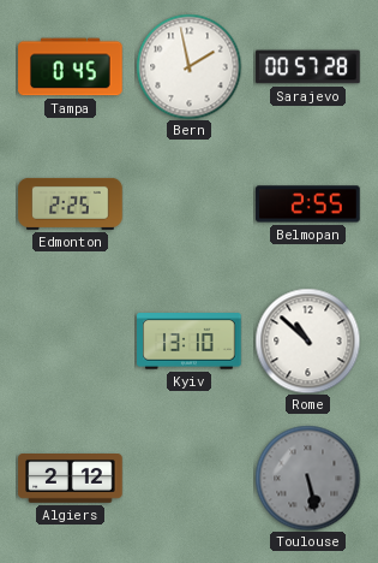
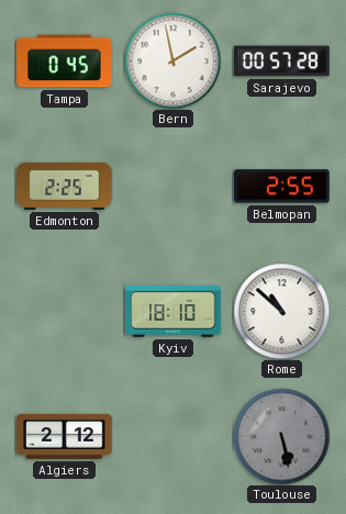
Kyiv: 13:10 -> 18:10
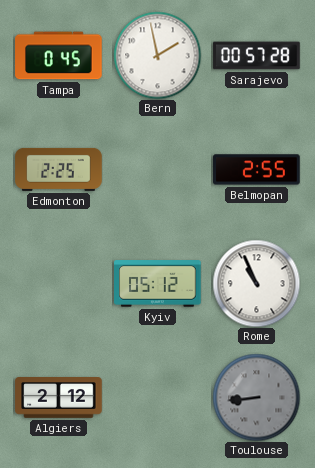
Kyiv: 18:10 -> 05:12
Rome: 10:52 -> 10:56
Toulouse: 5:28 -> 8:44
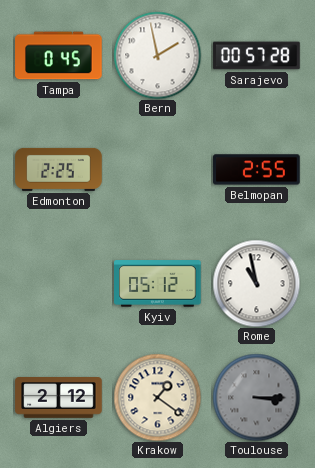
Rome: 10:56 -> 10:58
Krakow: none -> 1:21
Toulouse: 8:44 -> 3:15
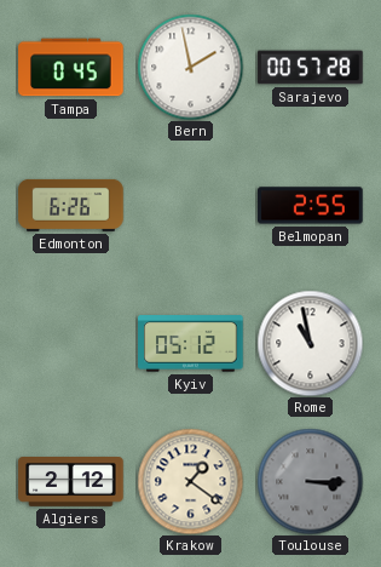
Edmonton: 2:25 -> 6:26
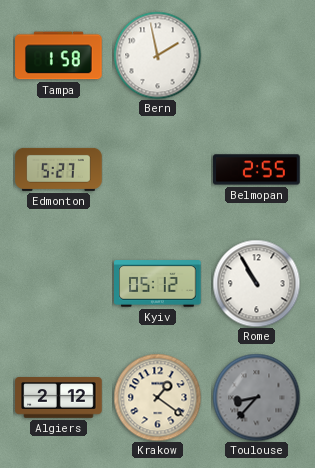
Tampa: 0:45 -> 1:58
Sarajevo: 00:57 -> none
Edmonton: 6:26 -> 5:27
Rome: 10:58 -> 10:55
Toulouse: 3:15 -> 8:37
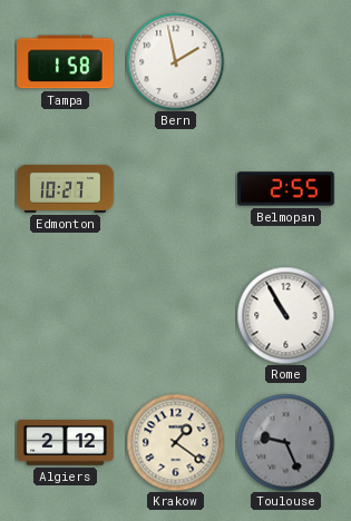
Edmonton: 5:27 -> 10:27
Kyiv: 05:12 -> none
Toulouse: 8:37 -> 9:26
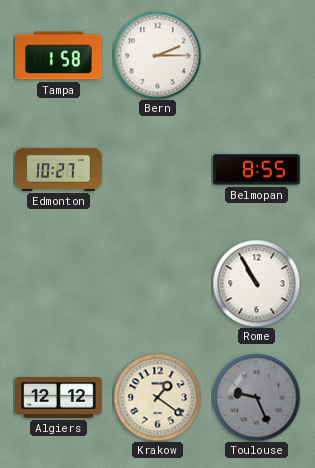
Bern: 1:58 -> 2:15
Belmopan: 2:55 -> 8:55
Algiers: 2:12 -> 12:12
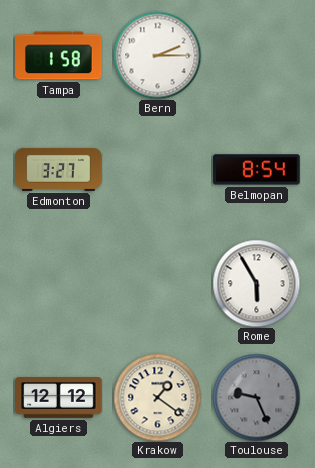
Edmonton: 10:27 -> 3:27
Belmopan: 8:55 -> 8:54
Rome: 10:55 -> 5:55
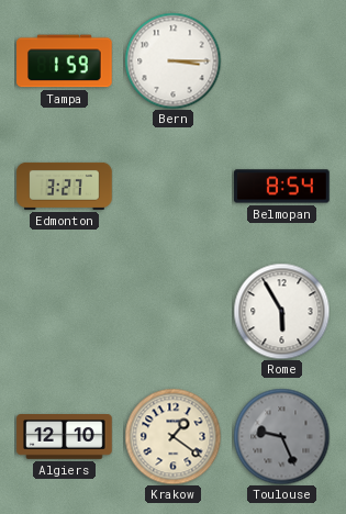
Tampa: 1:58 -> 1:59
Bern: 2:15 -> 3:15
Algiers: 12:12 -> 12:10
